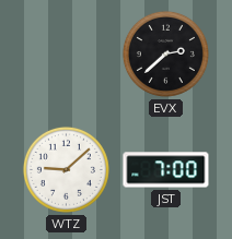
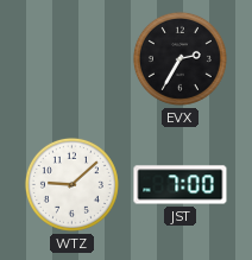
EVX: 2:38 -> 2:35
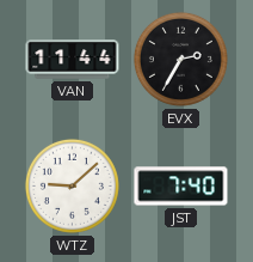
VAN: none -> 11:44
JST: 7:00 -> 7:40
